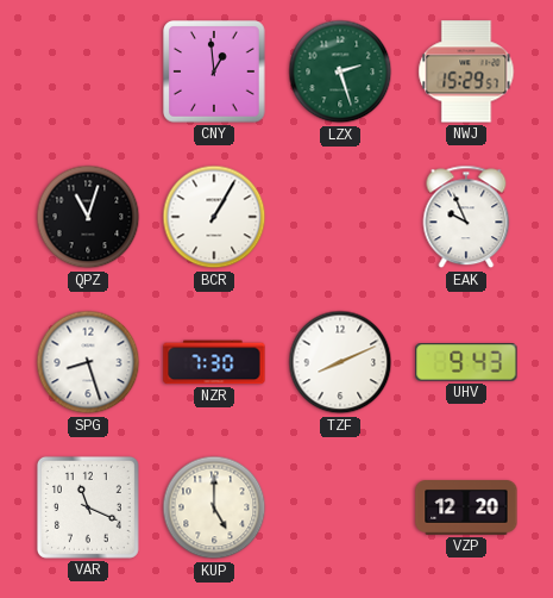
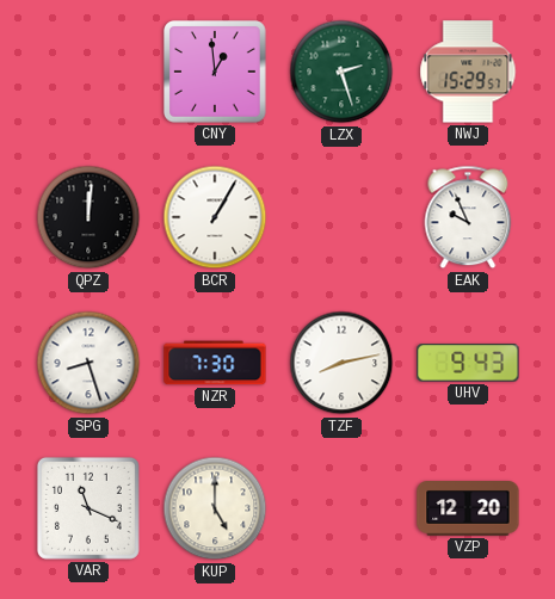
QPZ: 11:03 -> 12:01
TZF: 8:11 -> 8:13
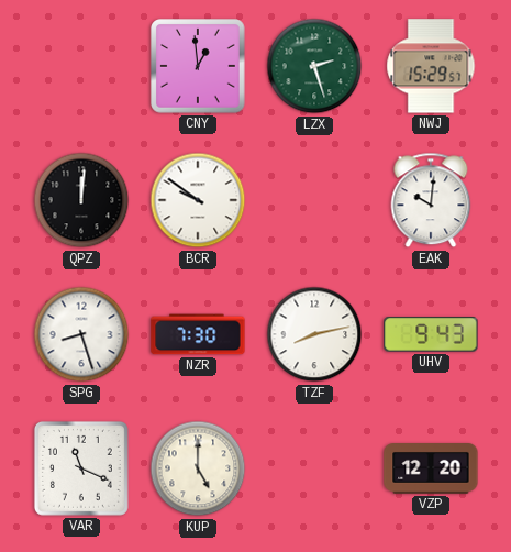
BCR: 1:05 -> 9:51
EAK: 9:56 -> 10:01
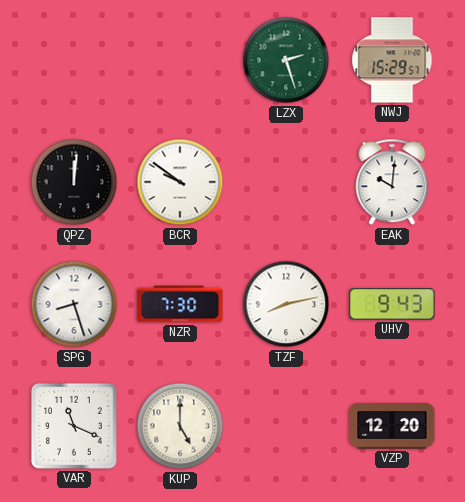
CNY: 12:59 -> none
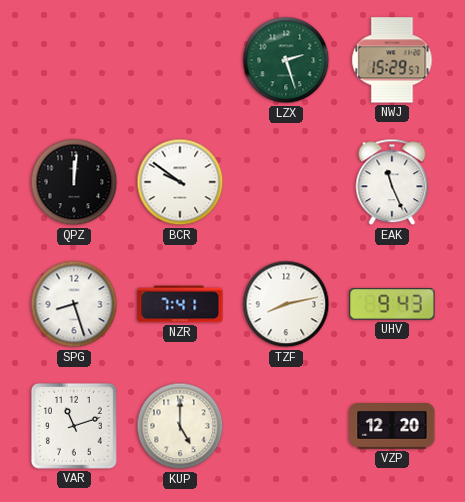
EAK: 10:01 -> 11:26
NZR: 7:30 -> 7:41
VAR: 11:19 -> 11:12
